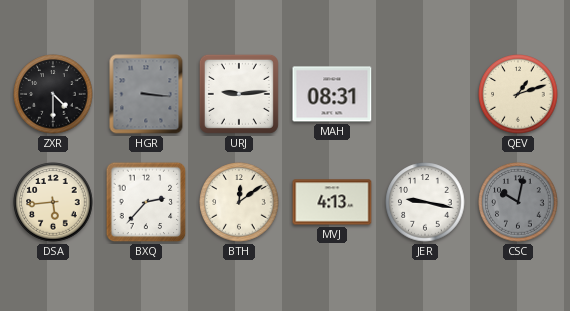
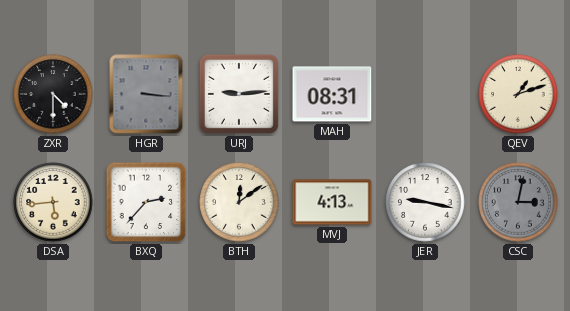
CSC: 10:02 -> 3:02
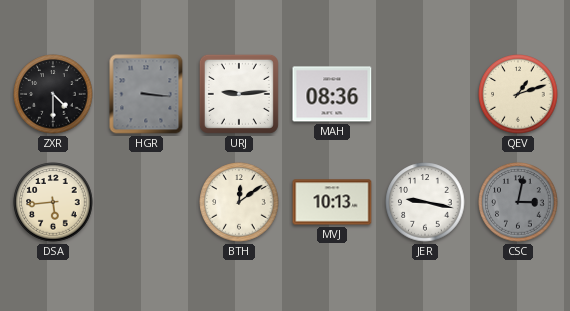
MAH: 08:31 -> 08:36
BXQ: 2:37 -> none
MVJ: 4:13 -> 10:13
